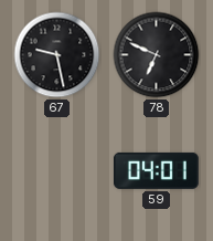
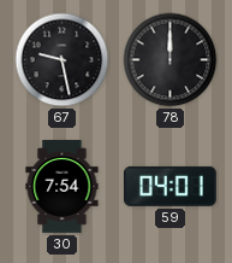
78: 6:49 -> 12:00
30: none -> 7:54
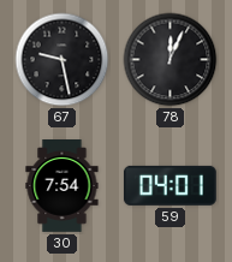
78: 12:00 -> 12:04
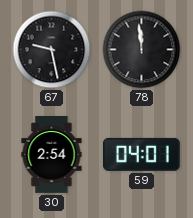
78: 12:04 -> 11:59
30: 7:54 -> 2:54
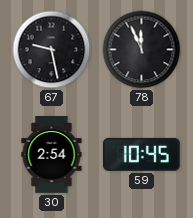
78: 11:59 -> 11:56
59: 04:01 -> 10:45
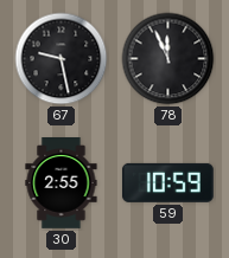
30: 2:54 -> 2:55
59: 10:45 -> 10:59
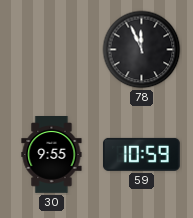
67: 9:28 -> none
30: 2:55 -> 9:55
